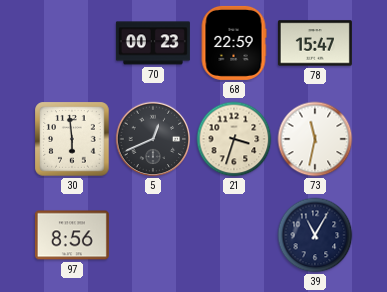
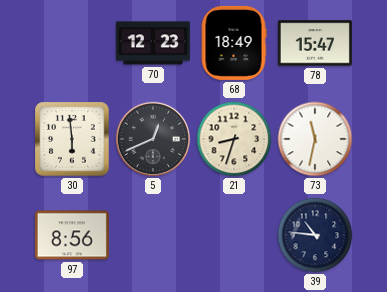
70: 00:23 -> 12:23
68: 22:59 -> 18:49
21: 3:33 -> 8:33
39: 11:05 -> 10:46
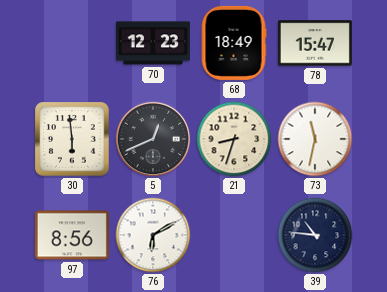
76: none -> 6:10
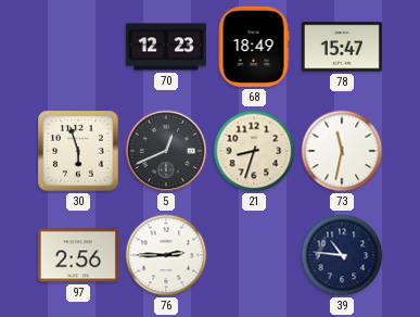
30: 5:59 -> 5:57
97: 8:56 -> 2:56
76: 6:10 -> 2:45
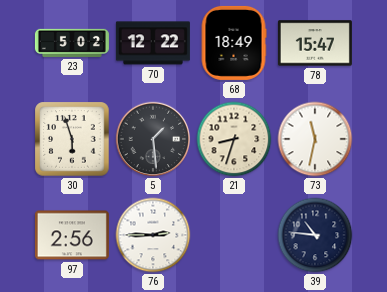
23: none -> 5:02
70: 12:23 -> 12:22
5: 12:41 -> 1:29
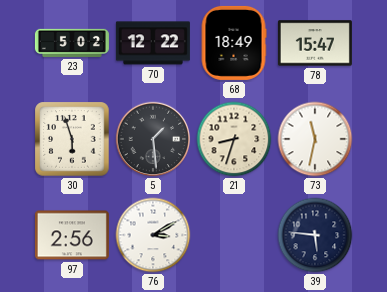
76: 2:45 -> 3:10
39: 10:46 -> 5:46
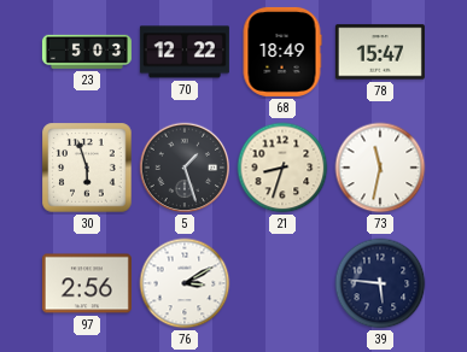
23: 5:02 -> 5:03
5: 1:29 -> 1:27
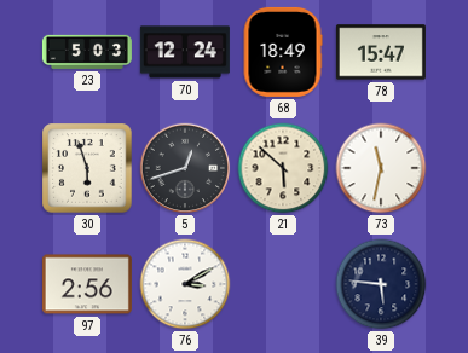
70: 12:22 -> 12:24
5: 1:27 -> 12:42
21: 8:33 -> 5:52
